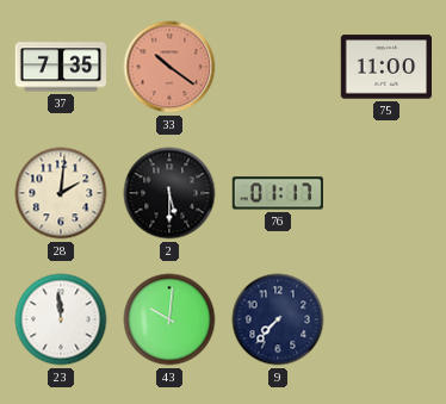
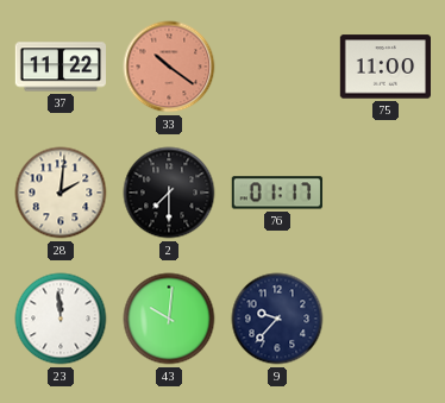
37: 7:35 -> 11:22
2: 5:30 -> 7:30
9: 7:37 -> 9:37
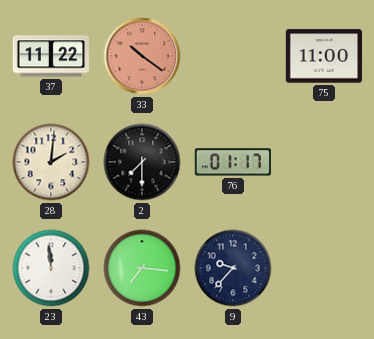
43: 10:01 -> 7:16
